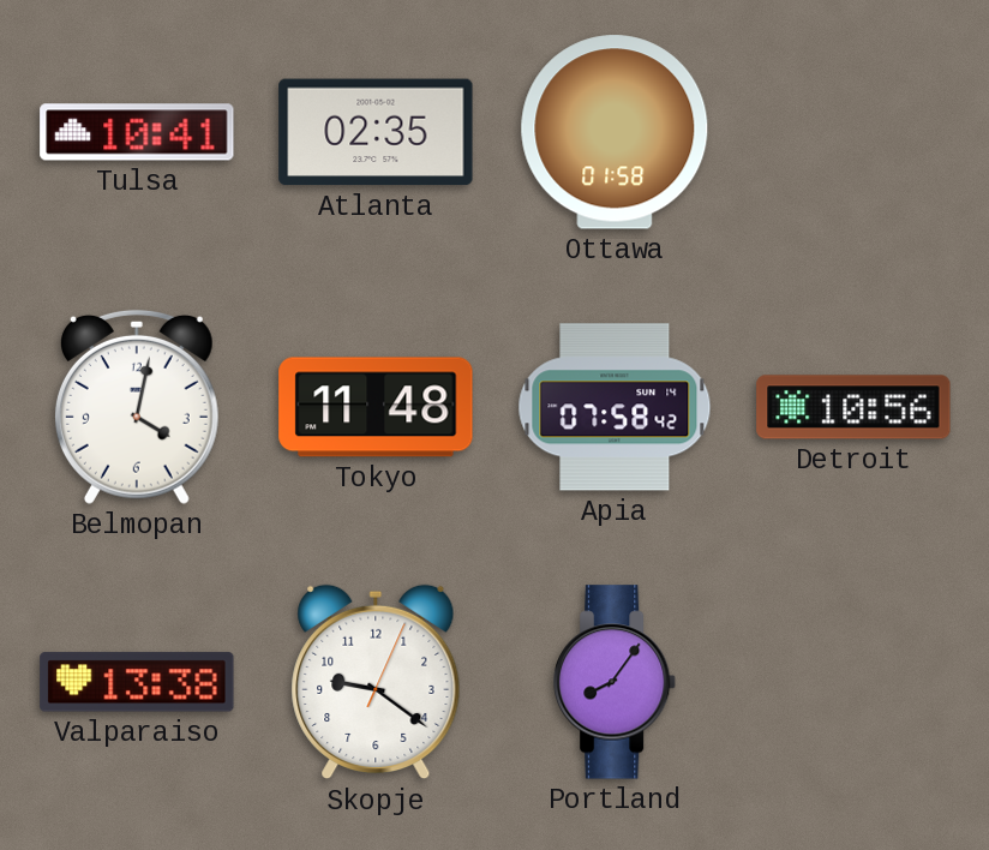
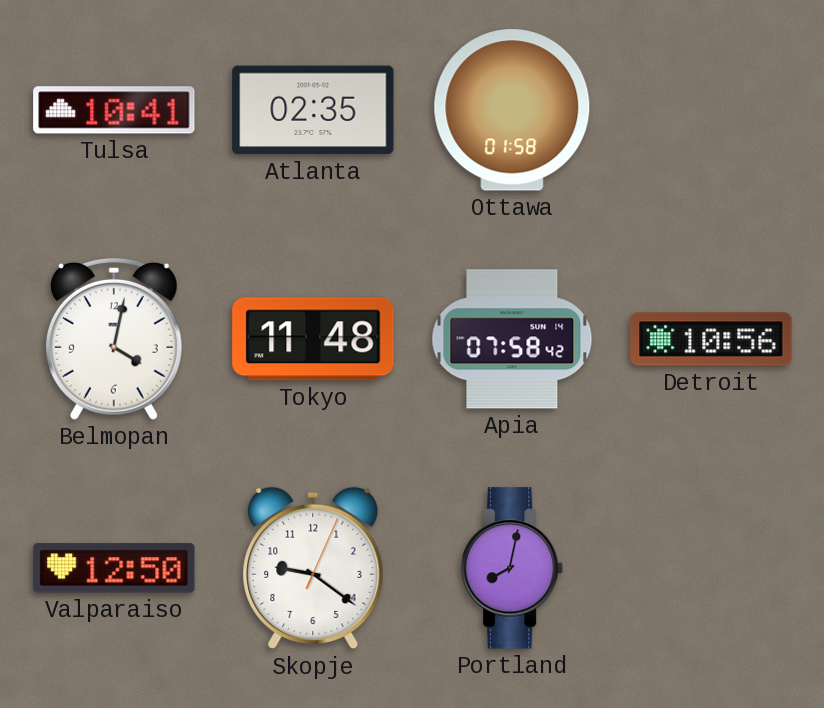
Valparaiso: 13:38 -> 12:50
Portland: 8:06 -> 8:02
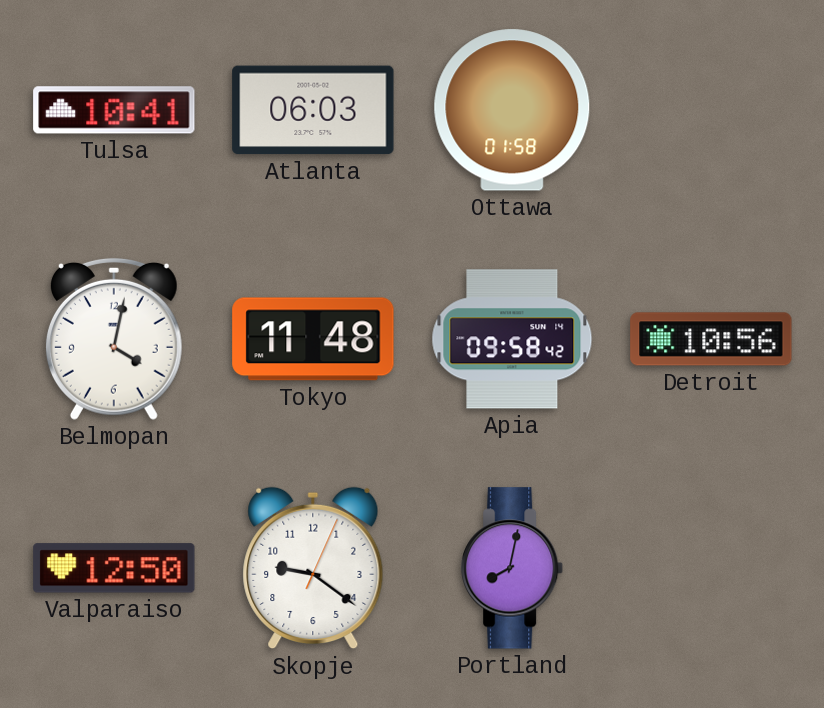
Atlanta: 02:35 -> 06:03
Apia: 07:58 -> 09:58
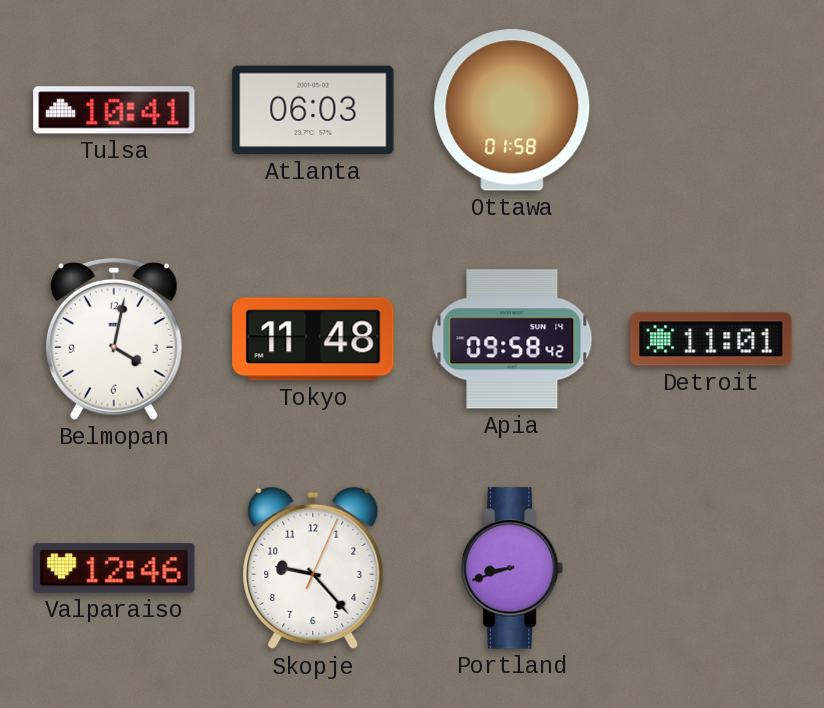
Detroit: 10:56 -> 11:01
Valparaiso: 12:50 -> 12:46
Skopje: 9:21 -> 9:23
Portland: 8:02 -> 8:42
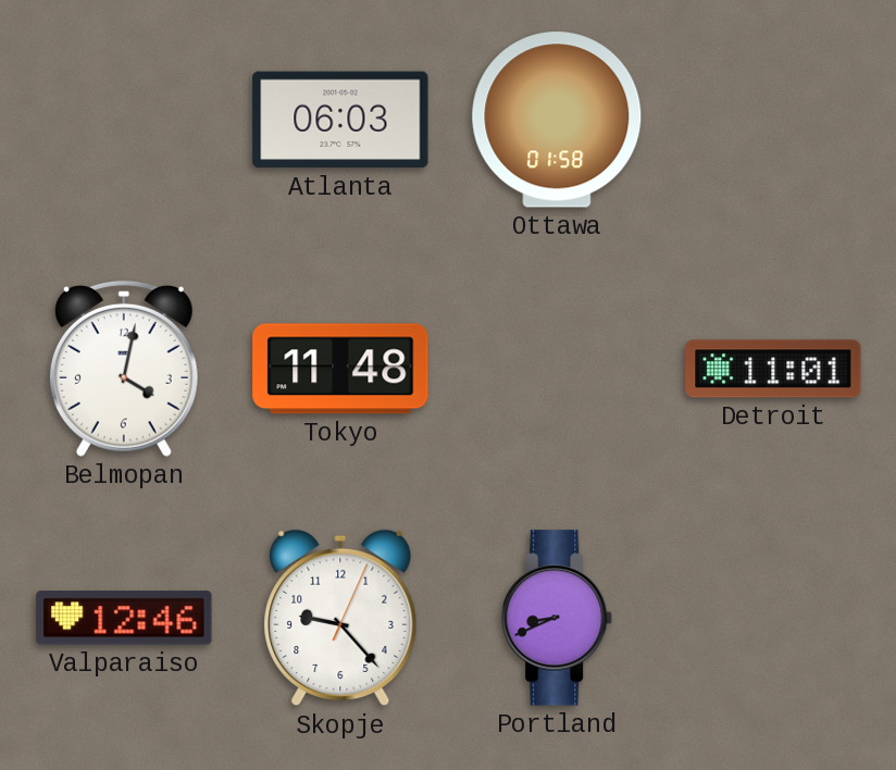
Tulsa: 10:41 -> none
Apia: 09:58 -> none
Portland: 8:42 -> 8:41
